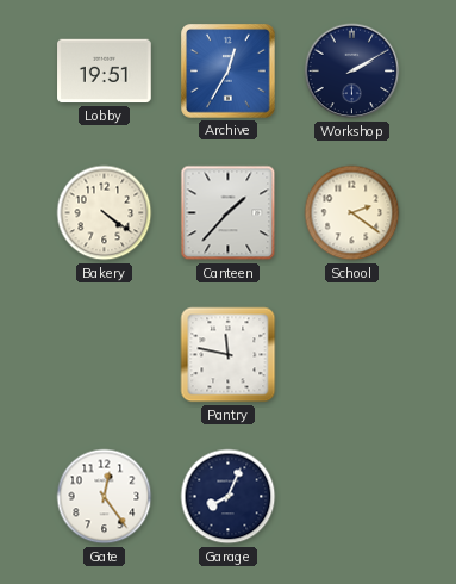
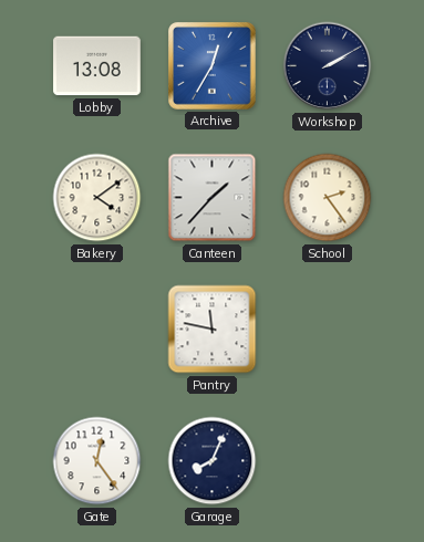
Lobby: 19:51 -> 13:08
Bakery: 4:21 -> 4:09
School: 2:21 -> 2:24
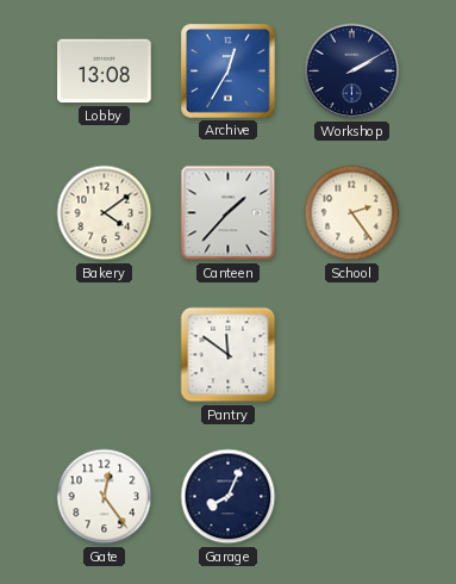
Pantry: 11:47 -> 11:51
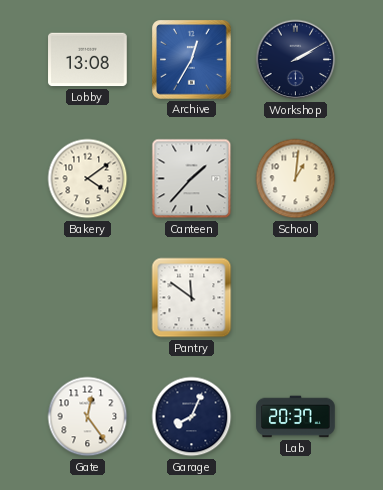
School: 2:24 -> 1:01
Lab: none -> 20:37
